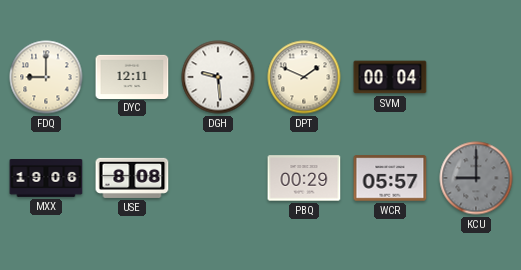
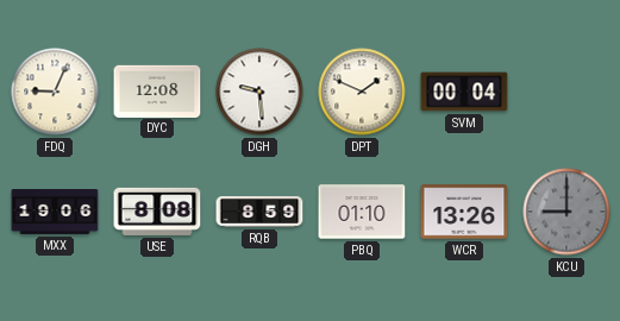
FDQ: 9:00 -> 9:04
DYC: 12:11 -> 12:08
RQB: none -> 8:59
PBQ: 00:29 -> 01:10
WCR: 05:57 -> 13:26
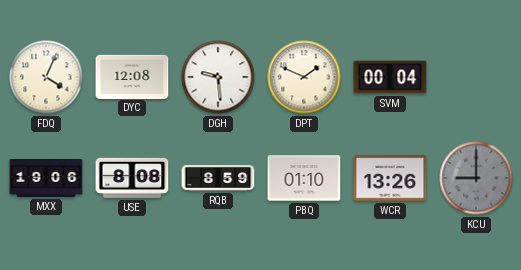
FDQ: 9:04 -> 4:04
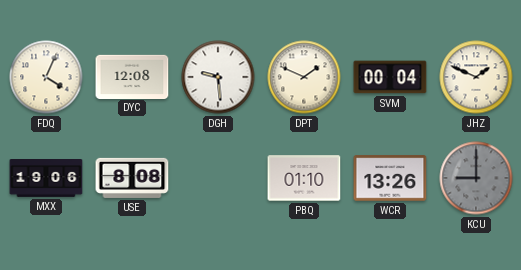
JHZ: none -> 1:49
RQB: 8:59 -> none
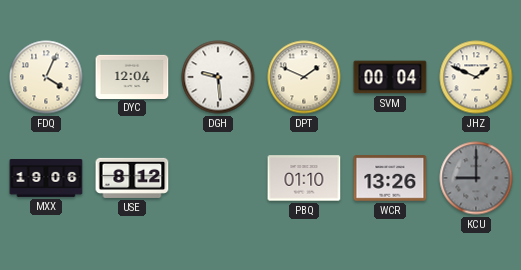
DYC: 12:08 -> 12:04
USE: 8:08 -> 8:12
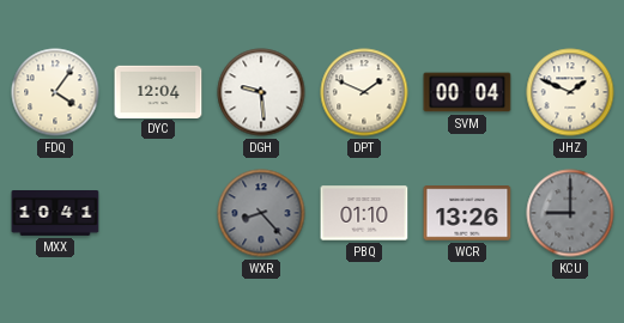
FDQ: 4:04 -> 4:06
MXX: 19:06 -> 10:41
USE: 8:12 -> none
WXR: none -> 8:23
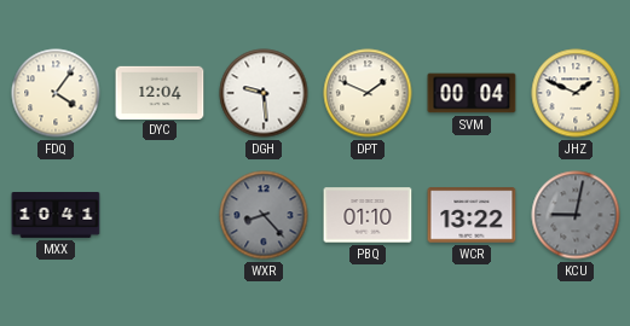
WCR: 13:26 -> 13:22
KCU: 9:00 -> 9:02
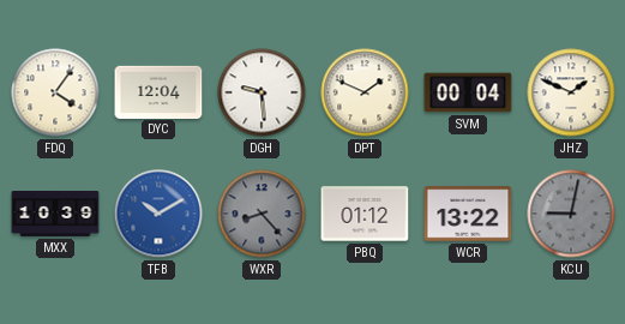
MXX: 10:41 -> 10:39
TFB: none -> 10:10
PBQ: 01:10 -> 01:12
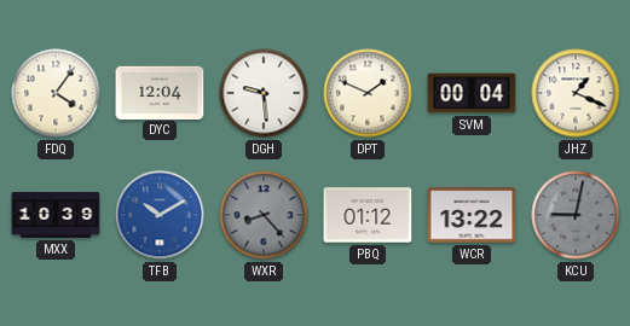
JHZ: 1:49 -> 1:19
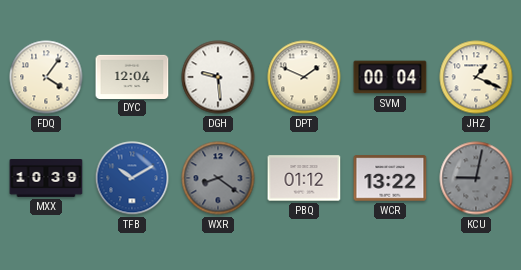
WXR: 8:23 -> 8:21
